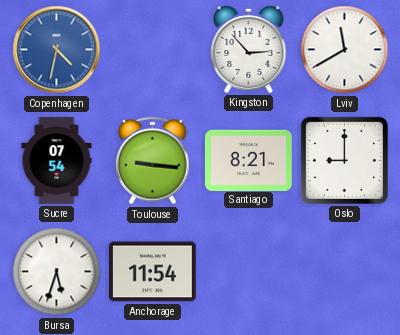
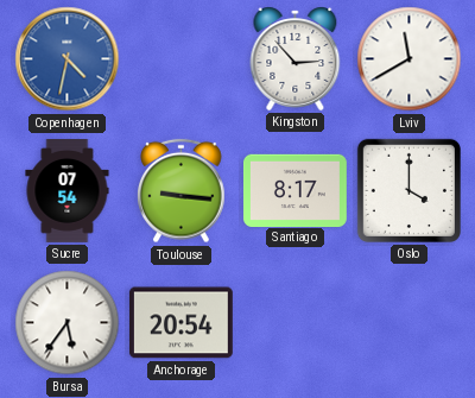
Santiago: 8:21 -> 8:17
Oslo: 9:00 -> 4:00
Bursa: 5:33 -> 5:36
Anchorage: 11:54 -> 20:54
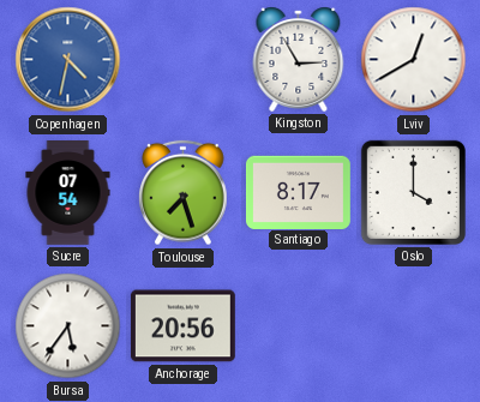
Kingston: 2:53 -> 2:55
Lviv: 11:40 -> 12:40
Toulouse: 9:16 -> 7:27
Anchorage: 20:54 -> 20:56
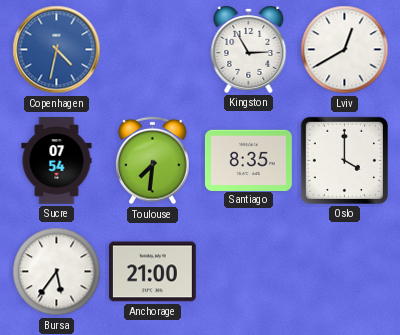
Toulouse: 7:27 -> 7:31
Santiago: 8:17 -> 8:35
Anchorage: 20:56 -> 21:00
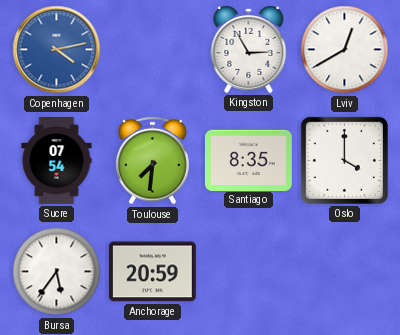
Copenhagen: 4:32 -> 4:13
Anchorage: 21:00 -> 20:59
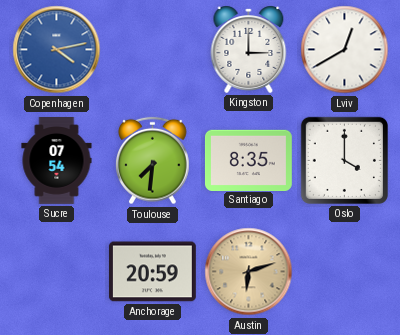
Kingston: 2:55 -> 3:00
Bursa: 5:36 -> none
Austin: none -> 6:12
